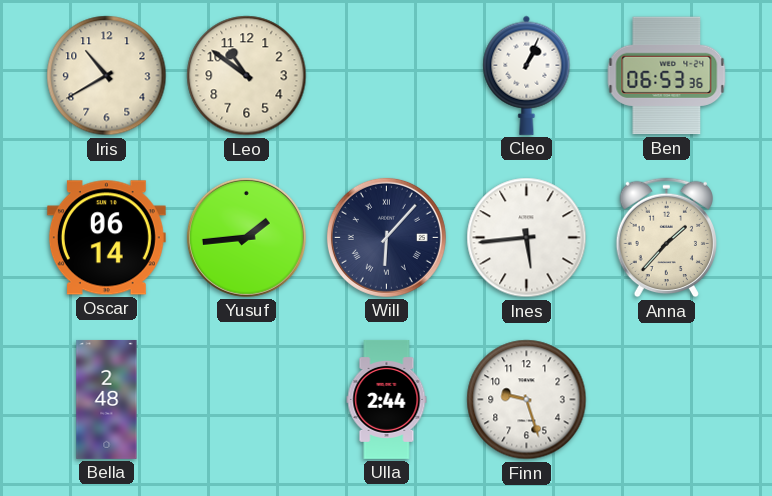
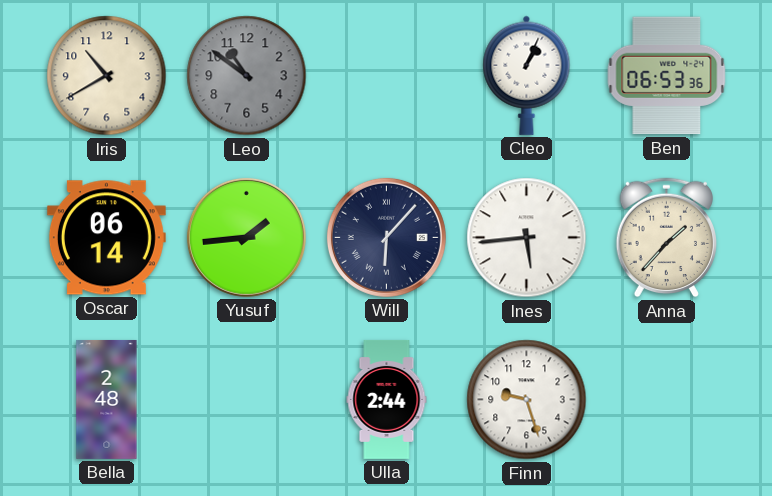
Leo dial: cream -> grey
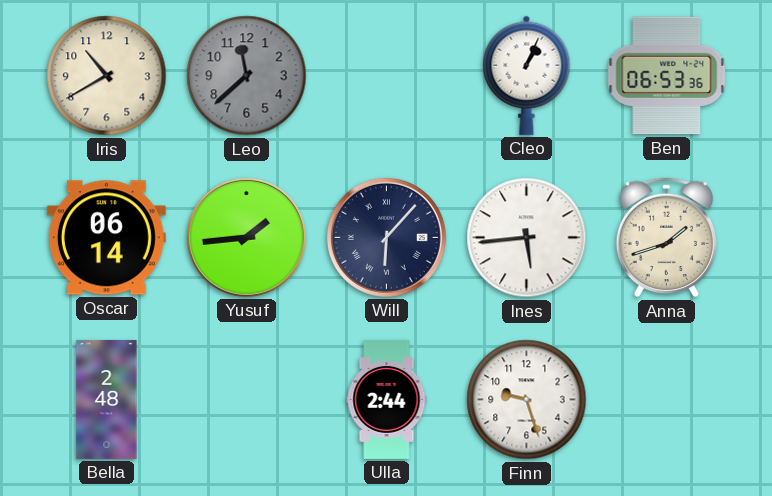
Leo: 10:51 -> 11:38
Anna: 1:37 -> 1:42
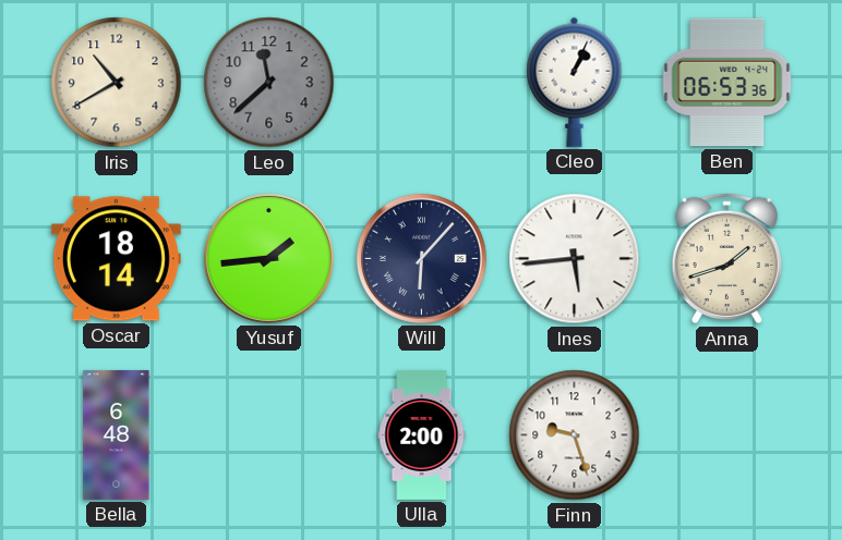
Oscar: 06:14 -> 18:14
Bella: 2:48 -> 6:48
Ulla: 2:44 -> 2:00
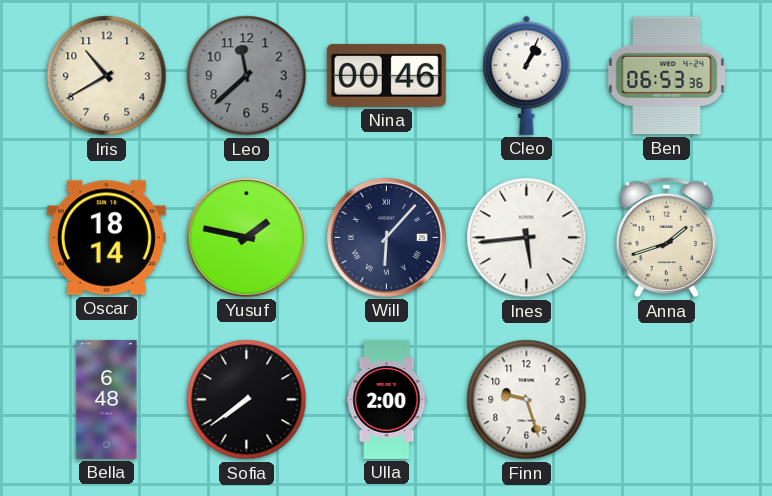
Nina: none -> 00:46
Yusuf: 1:44 -> 1:47
Sofia: none -> 7:39
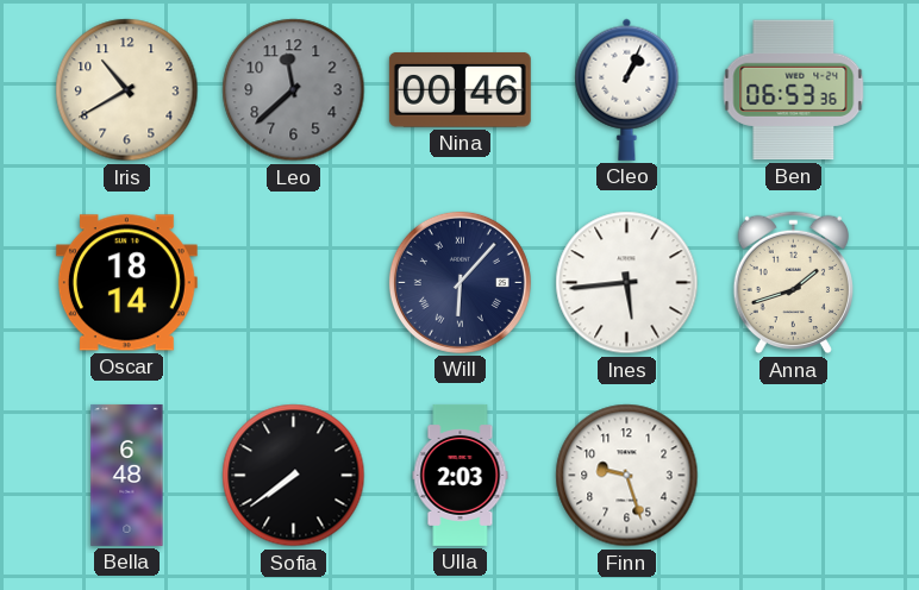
Yusuf: 1:47 -> none
Ulla: 2:00 -> 2:03
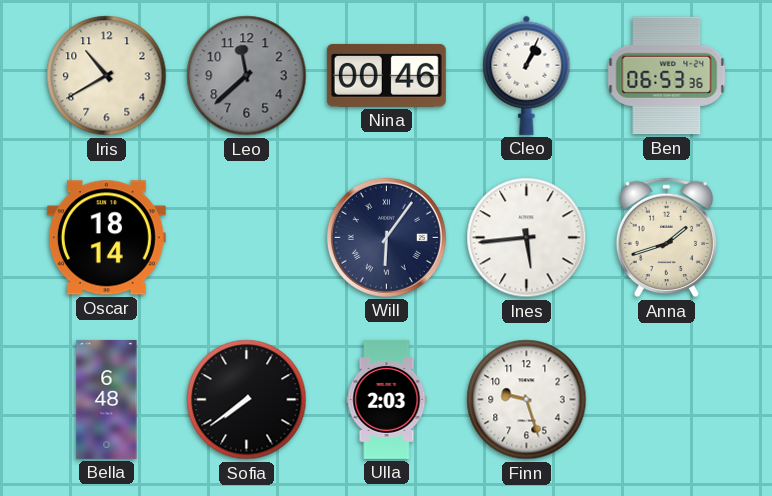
Will: 6:07 -> 6:06
